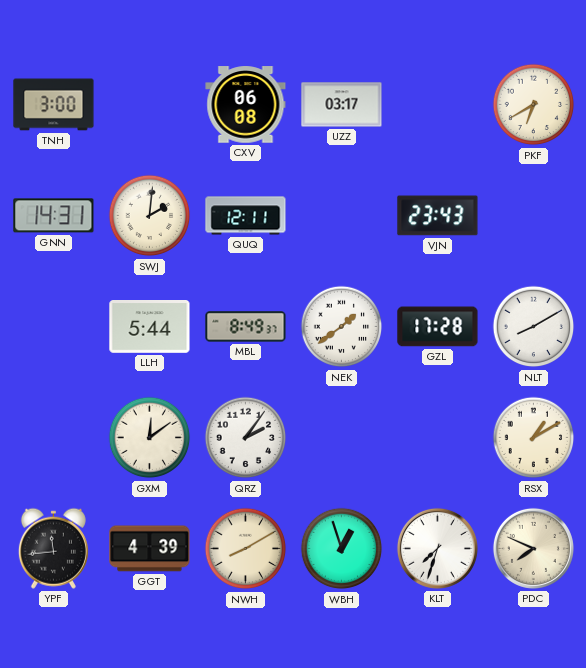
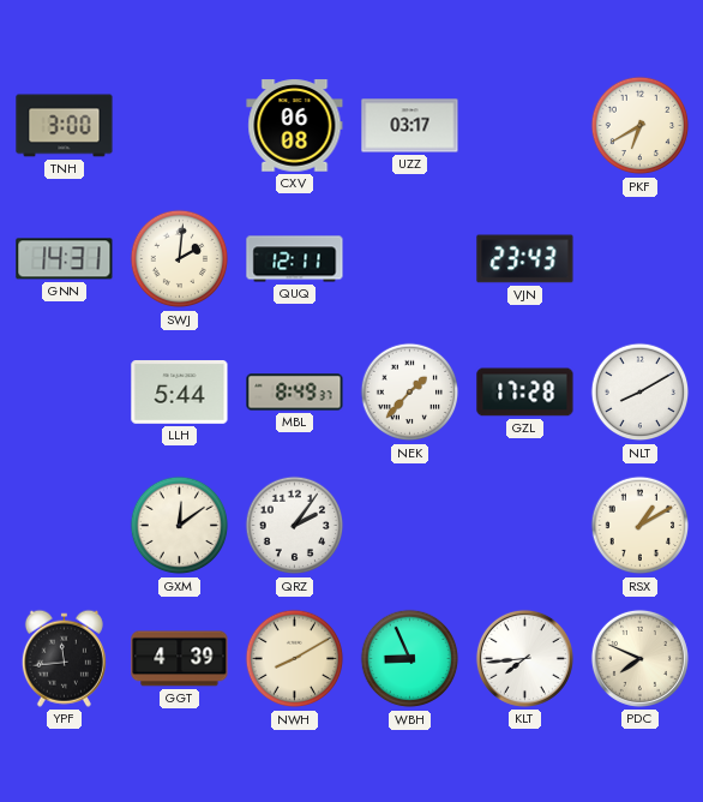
NEK: 1:39 -> 1:37
WBH: 12:57 -> 8:56
KLT: 7:33 -> 7:44
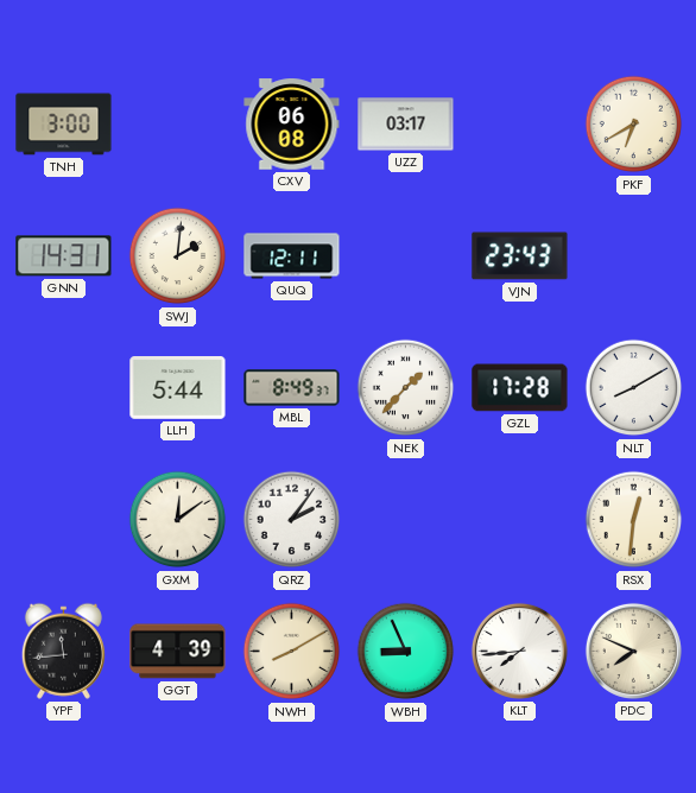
RSX: 1:10 -> 12:31
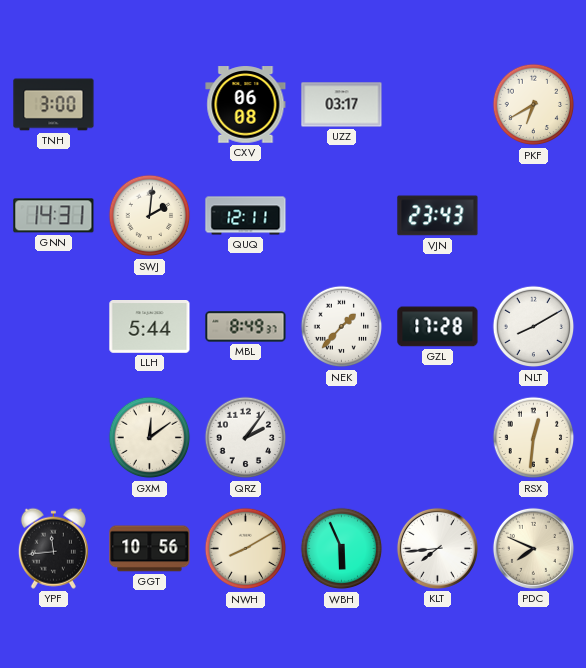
GGT: 4:39 -> 10:56
WBH: 8:56 -> 5:56
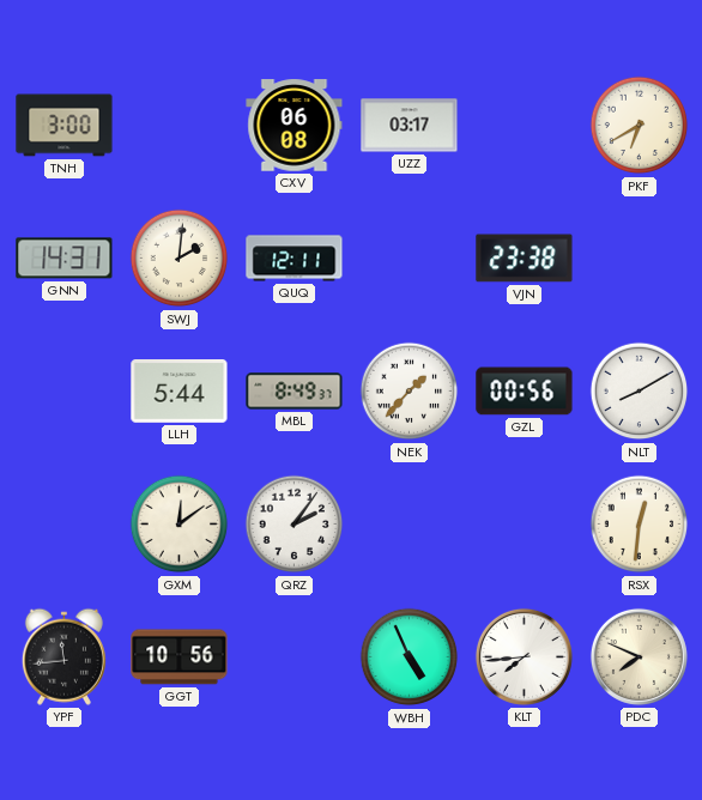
VJN: 23:43 -> 23:38
GZL: 17:28 -> 00:56
NWH: 8:10 -> none
WBH: 5:56 -> 4:56
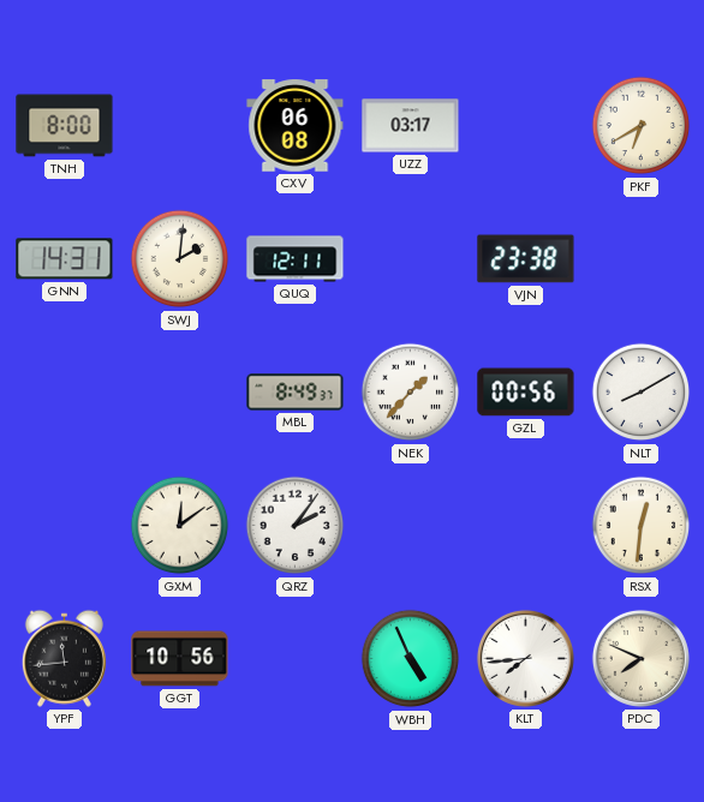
TNH: 3:00 -> 8:00
LLH: 5:44 -> none
